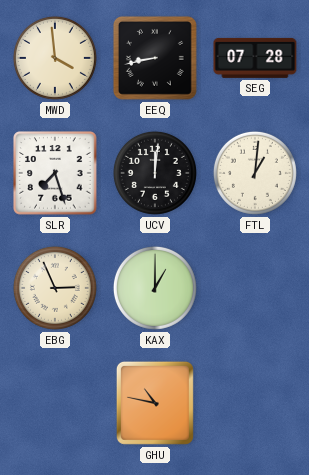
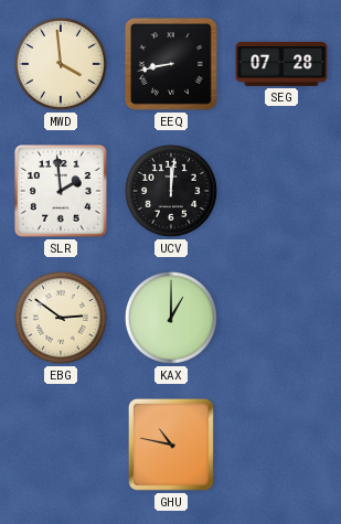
SLR: 7:27 -> 1:59
FTL: 1:01 -> none
EBG: 2:56 -> 2:51
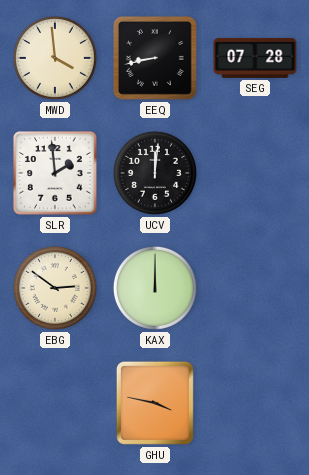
KAX: 1:00 -> 12:00
GHU: 10:47 -> 3:47
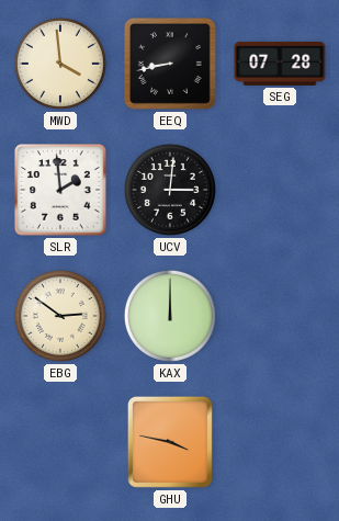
UCV: 12:01 -> 3:01
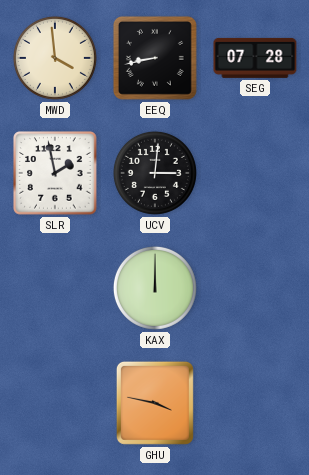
SLR: 1:59 -> 1:58
EBG: 2:51 -> none
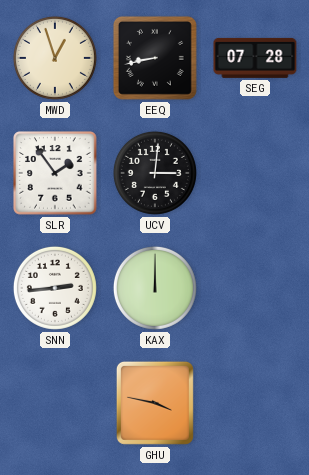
MWD: 3:59 -> 12:57
SLR: 1:58 -> 1:54
SNN: none -> 2:44
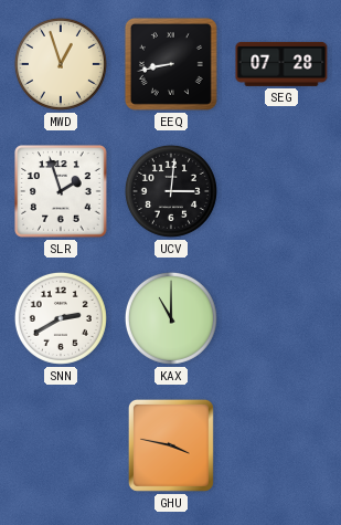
SLR: 1:54 -> 1:57
SNN: 2:44 -> 2:40
KAX: 12:00 -> 11:00
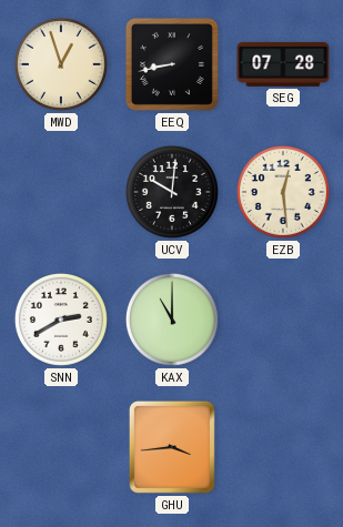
SLR: 1:57 -> none
UCV: 3:01 -> 10:01
EZB: none -> 12:29
GHU: 3:47 -> 3:44
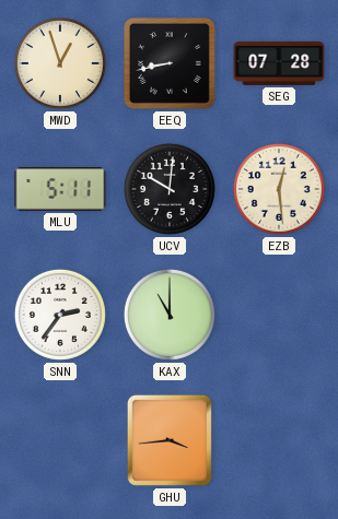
MLU: none -> 5:11
SNN: 2:40 -> 2:36
